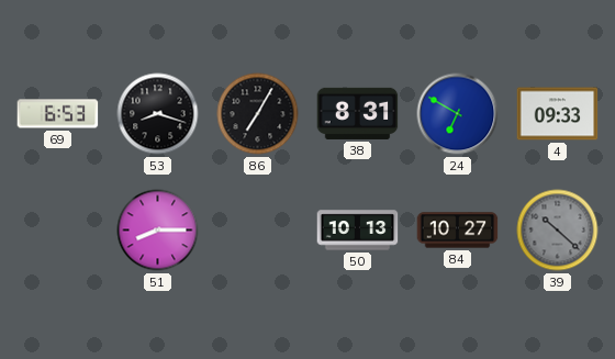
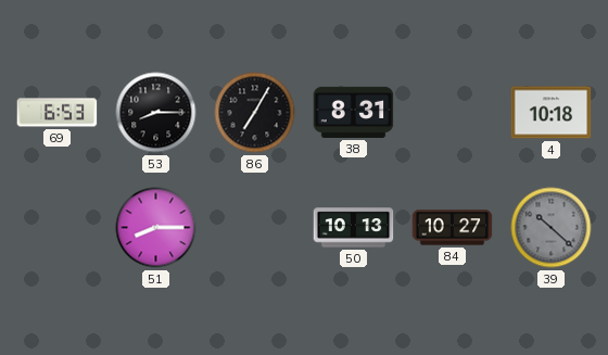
53: 8:18 -> 8:15
24: 6:50 -> none
4: 09:33 -> 10:18
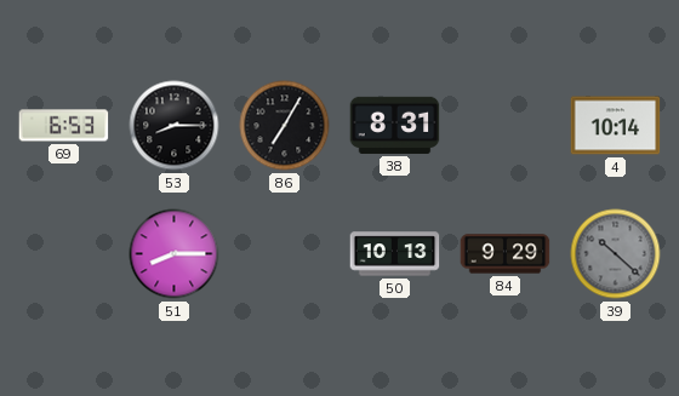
4: 10:18 -> 10:14
84: 10:27 -> 9:29
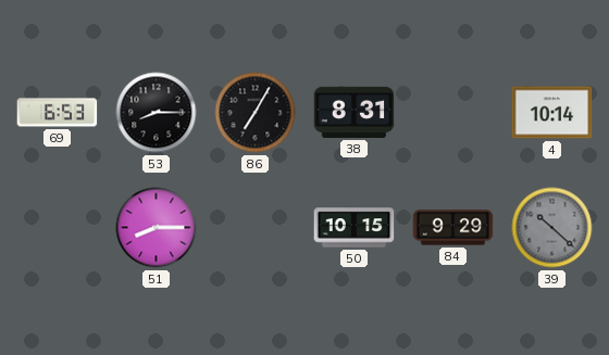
50: 10:13 -> 10:15
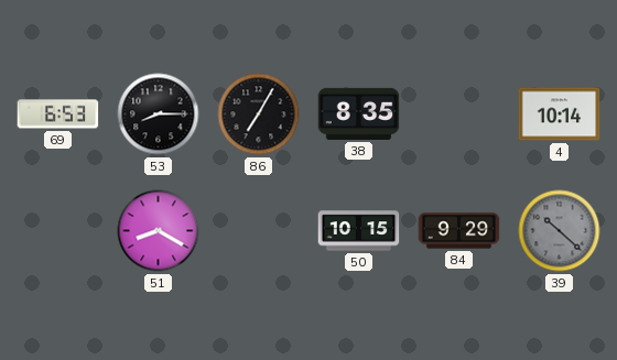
38: 8:31 -> 8:35
51: 8:15 -> 8:20
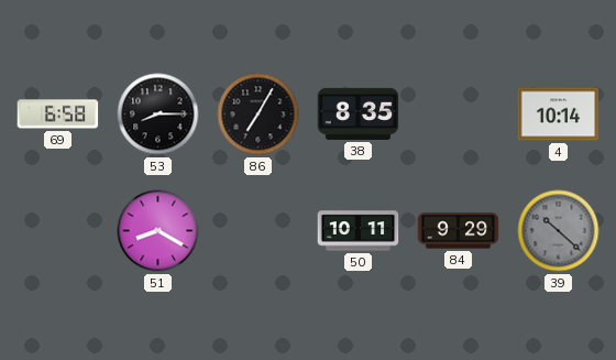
69: 6:53 -> 6:58
50: 10:15 -> 10:11
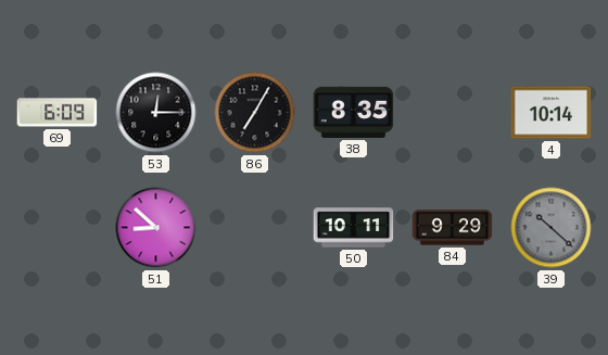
69: 6:58 -> 6:09
53: 8:15 -> 12:15
51: 8:20 -> 8:52
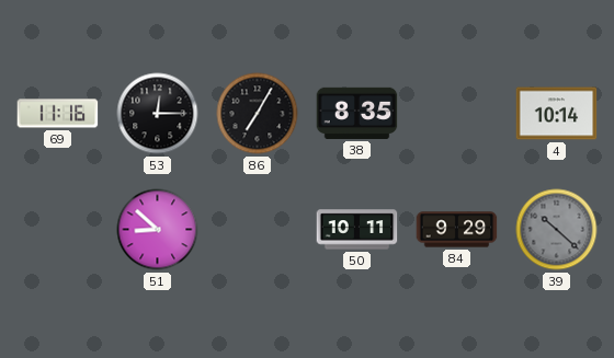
69: 6:09 -> 11:16
